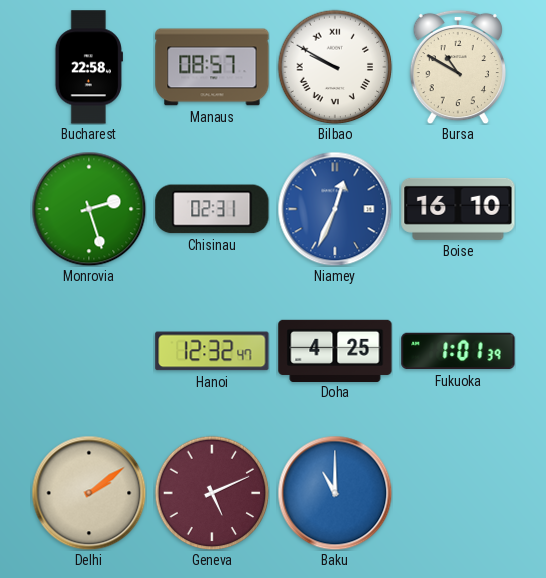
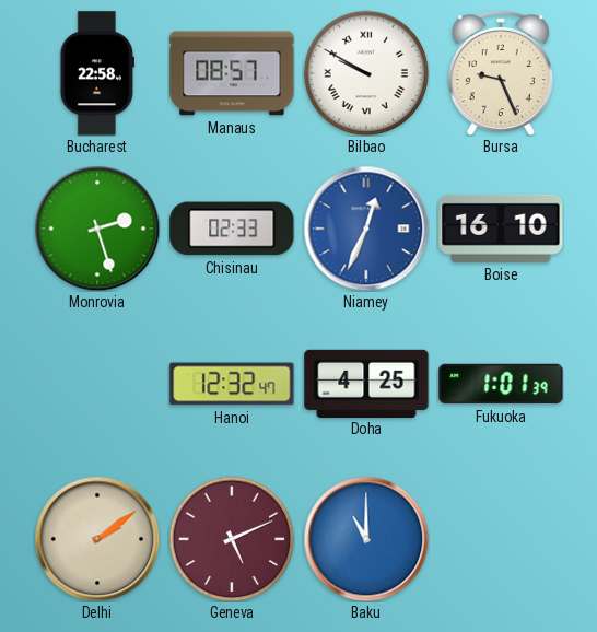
Bursa: 10:50 -> 9:26
Chisinau: 02:31 -> 02:33
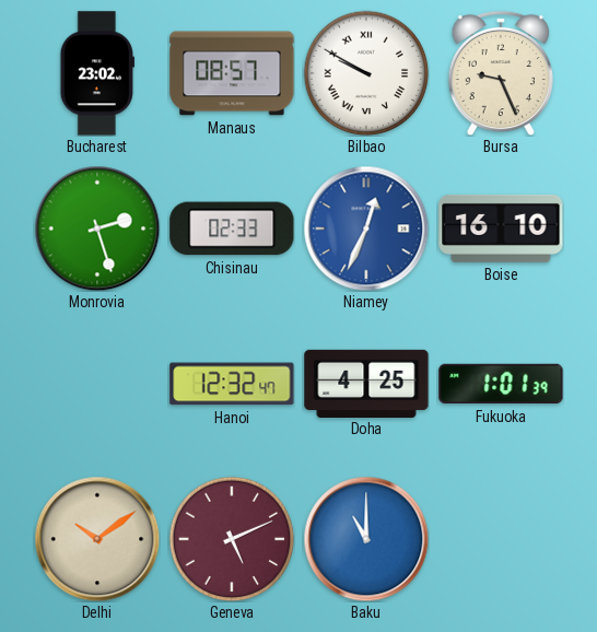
Bucharest: 22:58 -> 23:02
Delhi: 2:09 -> 10:09
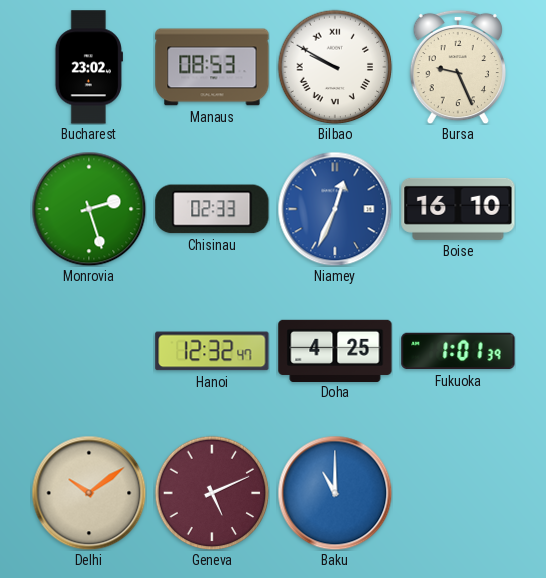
Manaus: 08:57 -> 08:53
